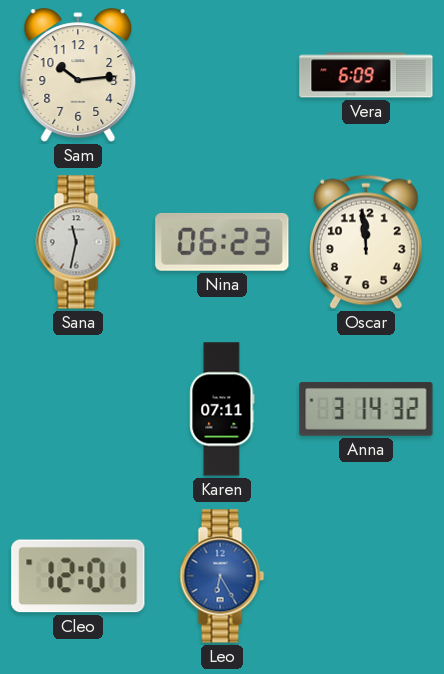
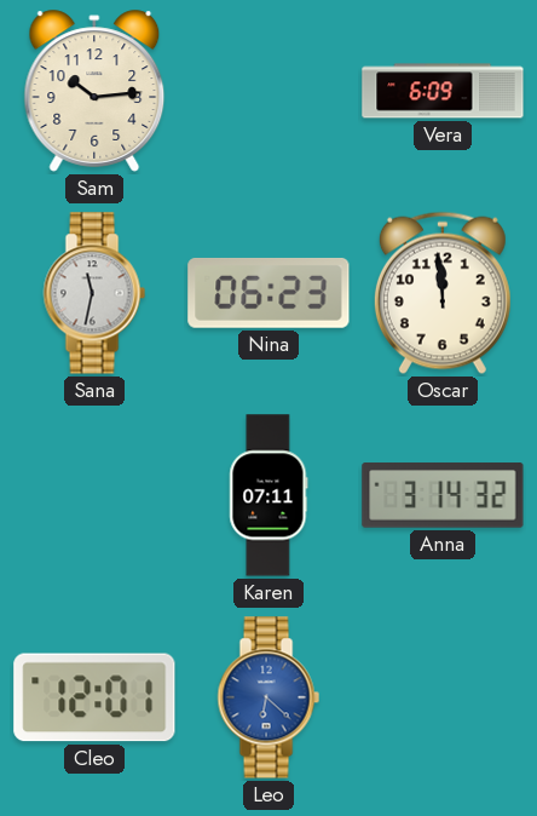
Leo: 6:25 -> 6:22
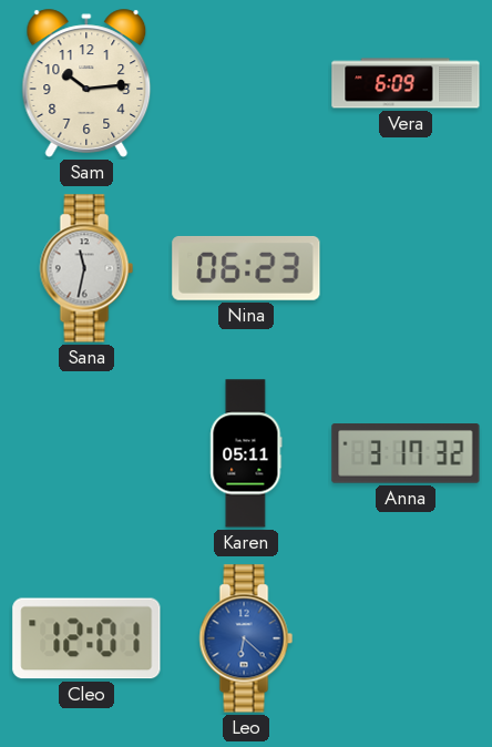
Oscar: 11:59 -> none
Karen: 07:11 -> 05:11
Anna: 3:14 -> 3:17
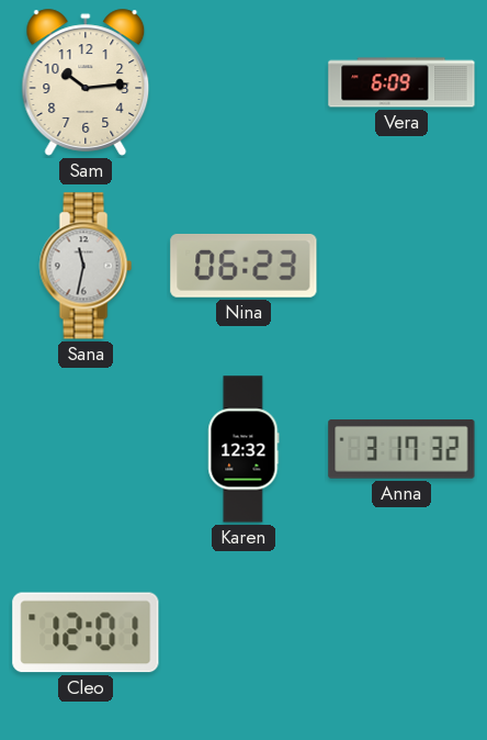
Karen: 05:11 -> 12:32
Leo: 6:22 -> none
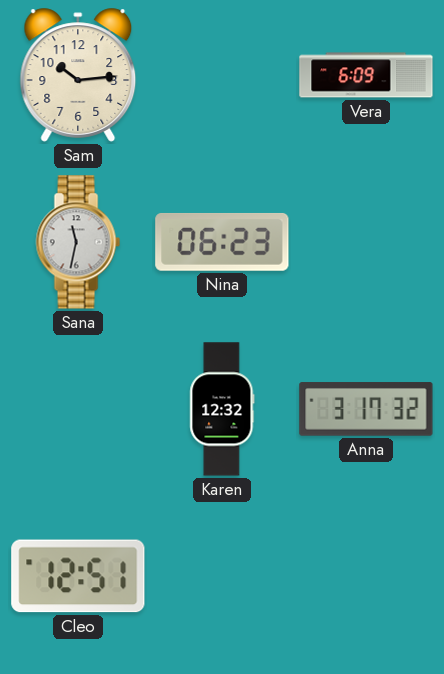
Cleo: 12:01 -> 12:51
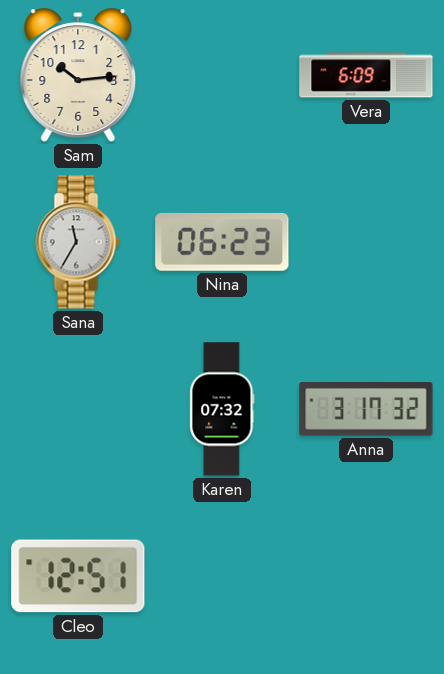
Sana: 11:32 -> 11:35
Karen: 12:32 -> 07:32
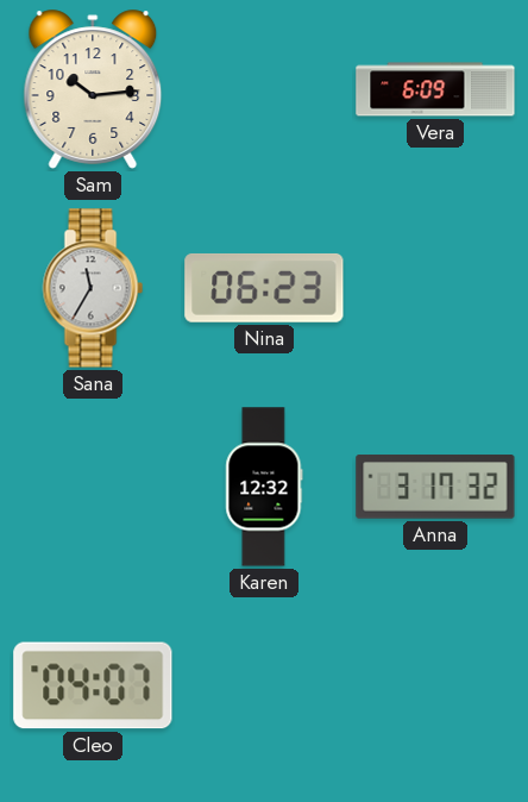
Karen: 07:32 -> 12:32
Cleo: 12:51 -> 04:07
